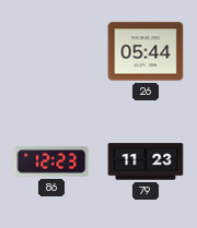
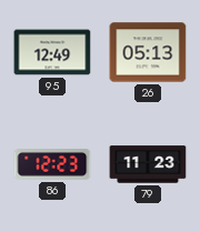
95: none -> 12:49
26: 05:44 -> 05:13
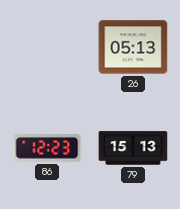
95: 12:49 -> none
79: 11:23 -> 15:13
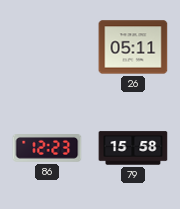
26: 05:13 -> 05:11
79: 15:13 -> 15:58
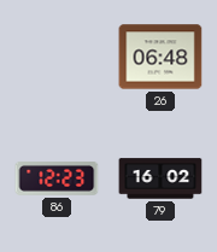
26: 05:11 -> 06:48
79: 15:58 -> 16:02
